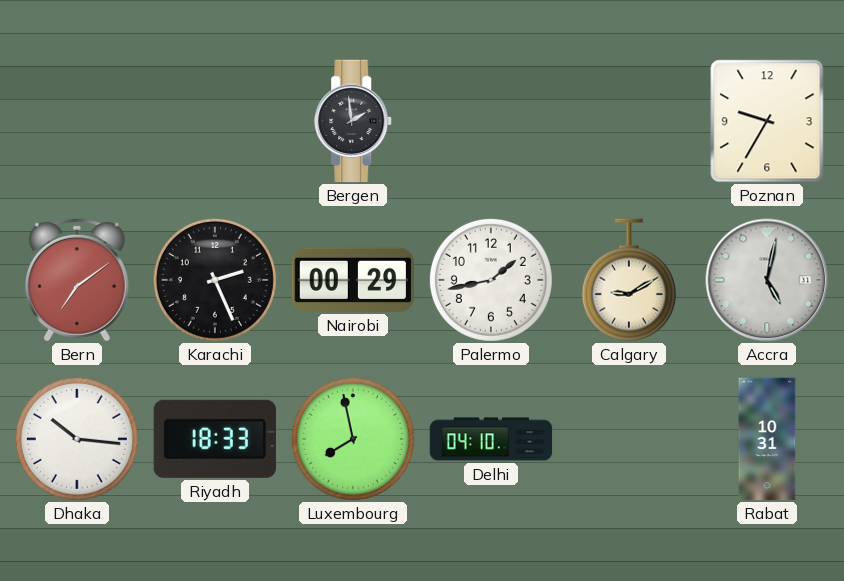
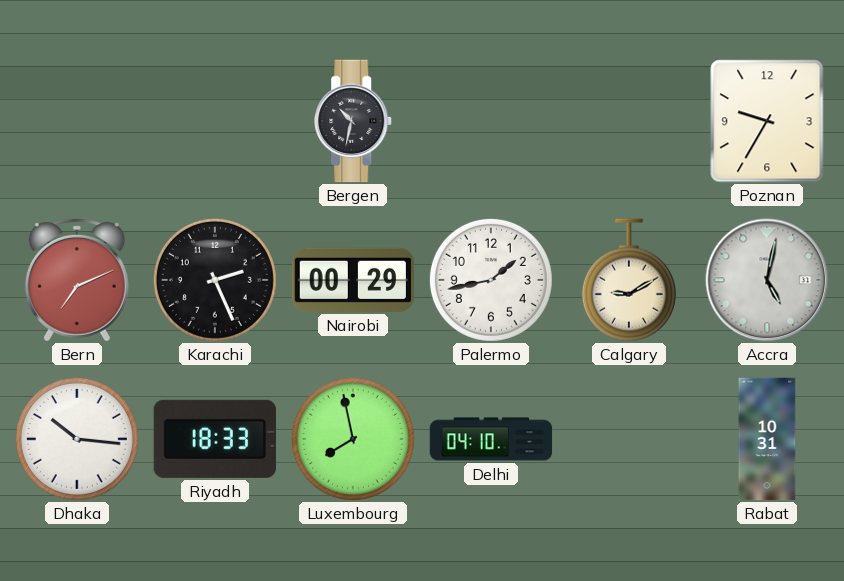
Bergen: 1:59 -> 10:32
Bern: 7:09 -> 7:11
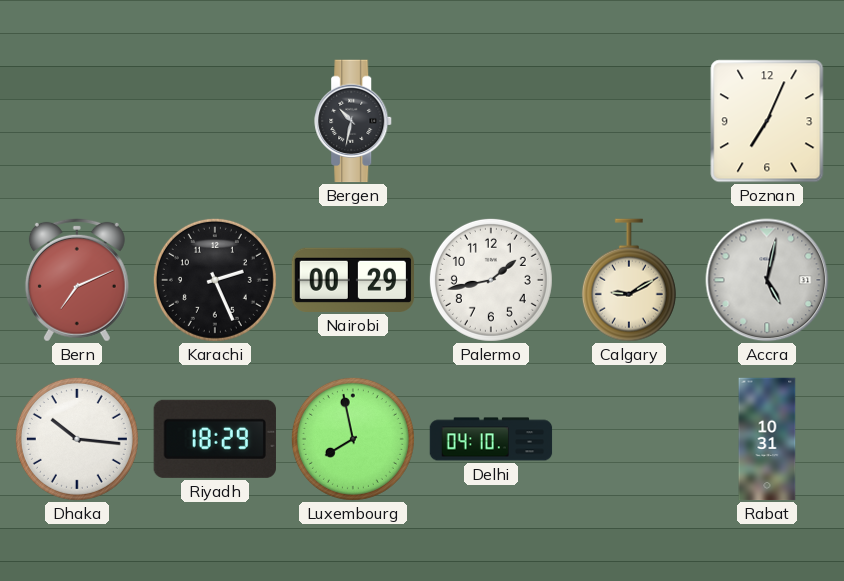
Poznan: 9:35 -> 7:04
Riyadh: 18:33 -> 18:29
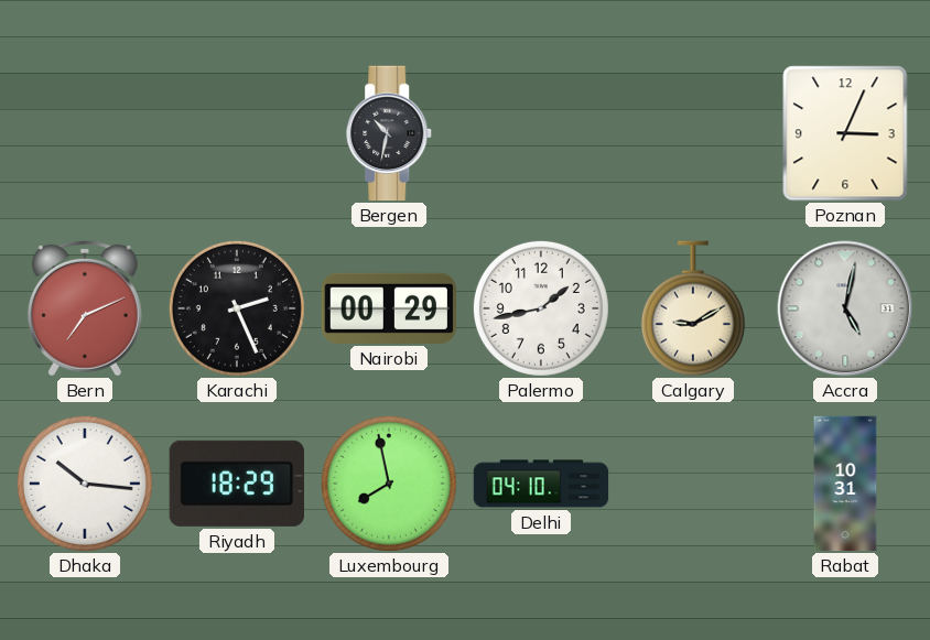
Poznan: 7:04 -> 3:04
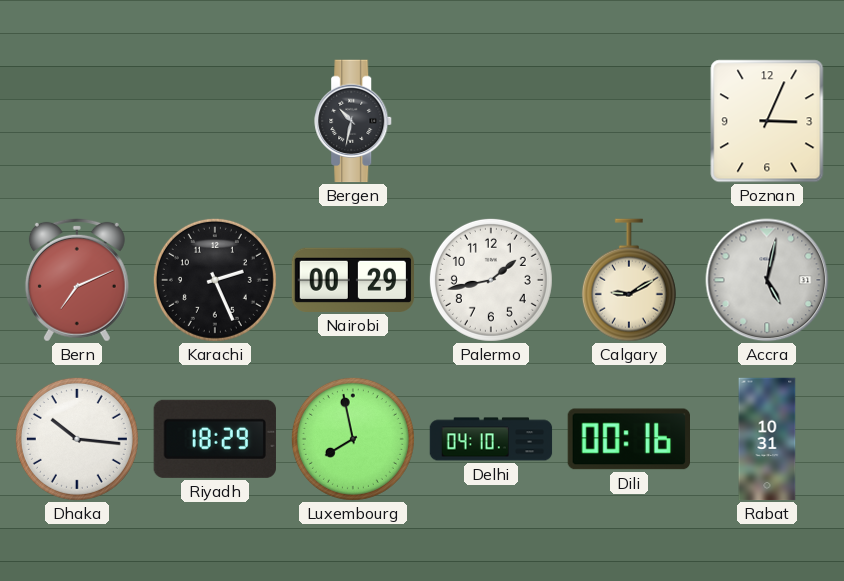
Dili: none -> 00:16
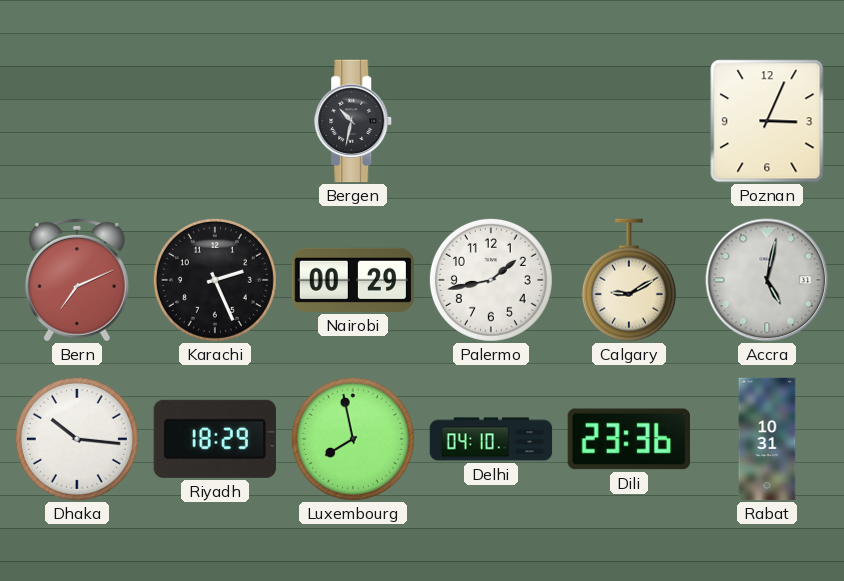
Dili: 00:16 -> 23:36
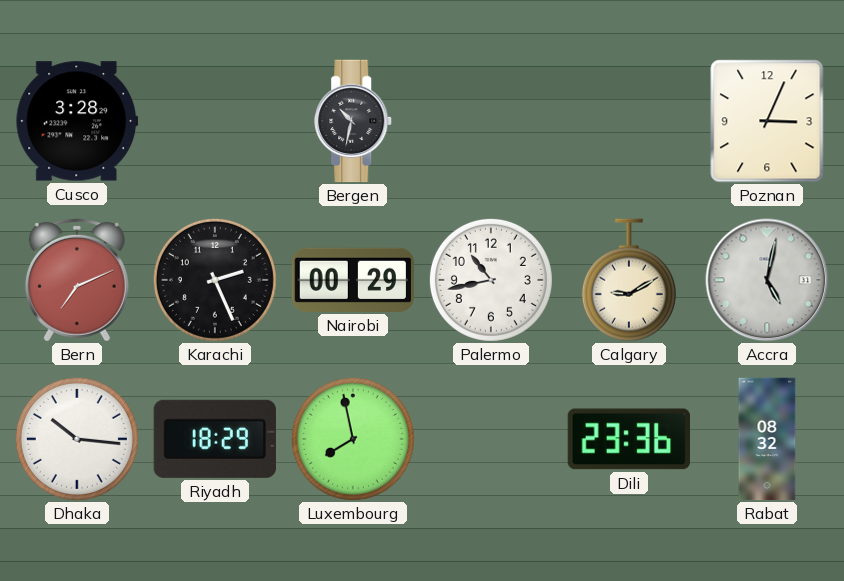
Cusco: none -> 3:28
Palermo: 1:43 -> 10:43
Delhi: 04:10 -> none
Rabat: 10:31 -> 08:32
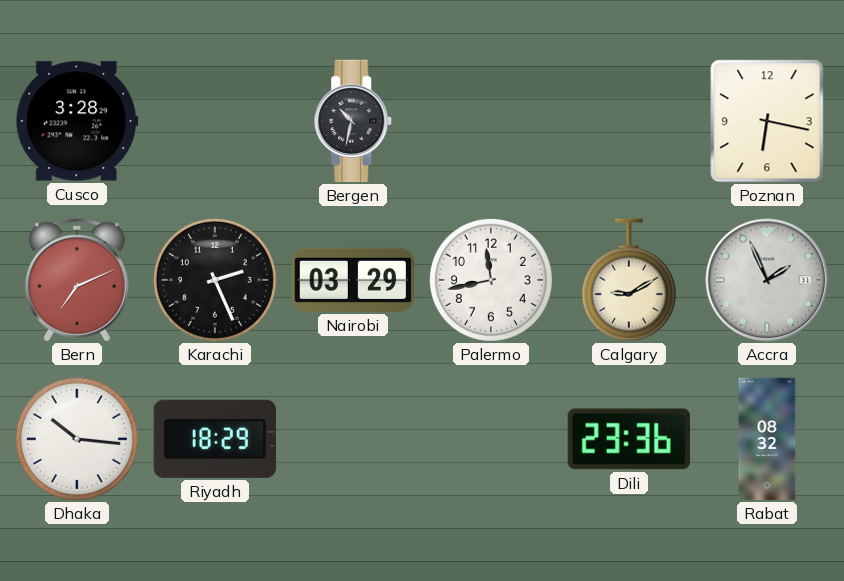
Poznan: 3:04 -> 6:17
Nairobi: 00:29 -> 03:29
Palermo: 10:43 -> 11:43
Accra: 5:02 -> 1:56
Luxembourg: 7:58 -> none
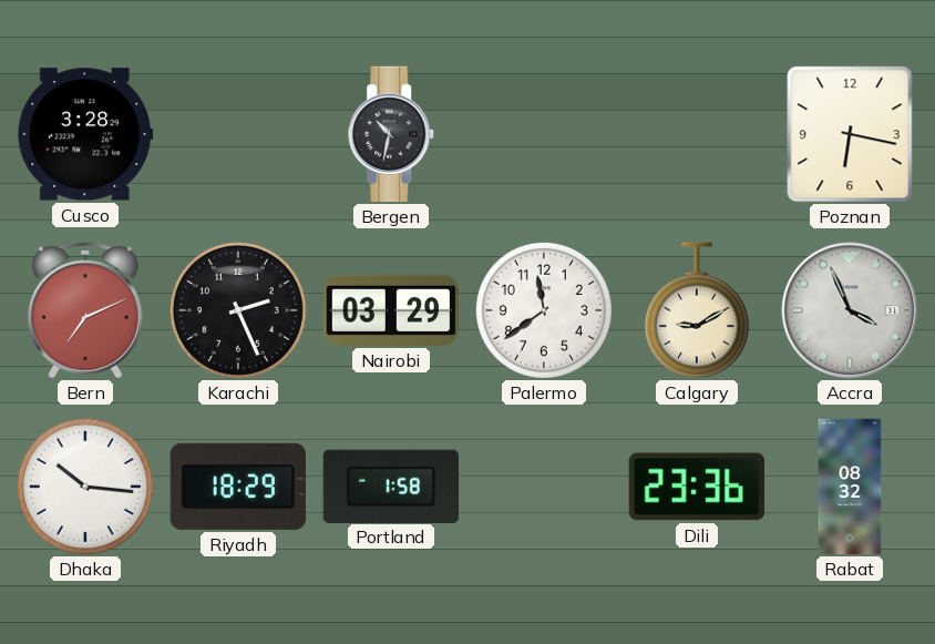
Palermo: 11:43 -> 11:39
Accra: 1:56 -> 3:56
Portland: none -> 1:58
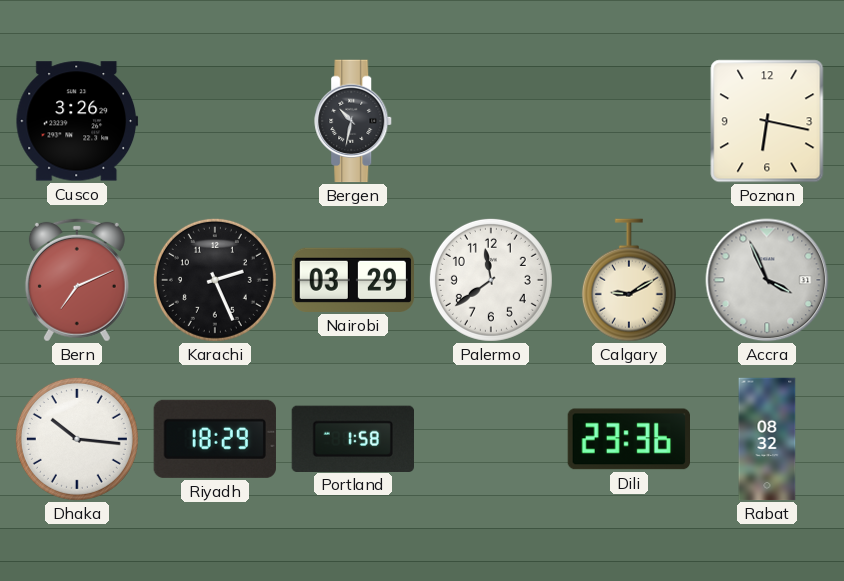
Cusco: 3:28 -> 3:26
